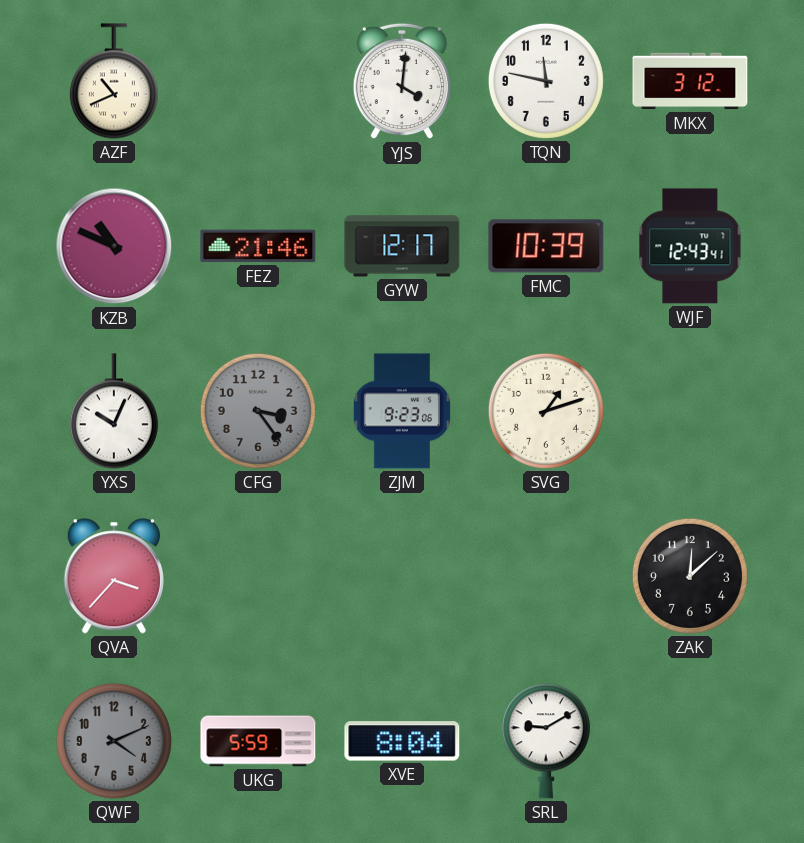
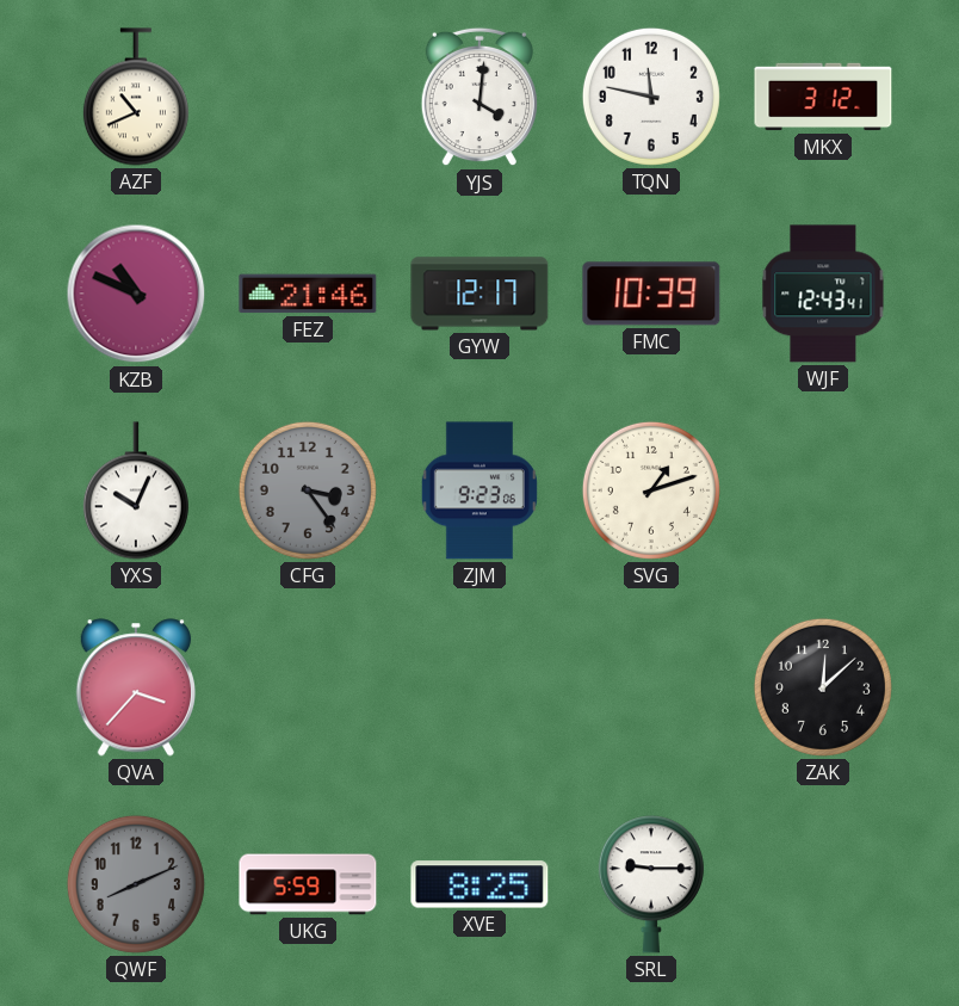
QWF: 4:11 -> 8:11
XVE: 8:04 -> 8:25
SRL: 9:10 -> 9:15
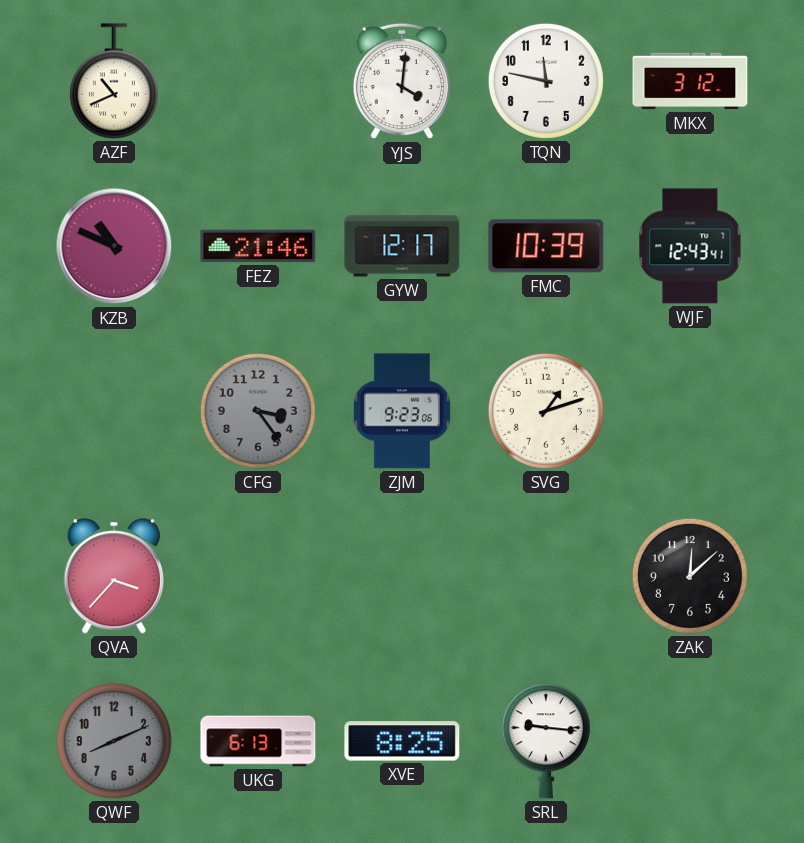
YXS: 10:04 -> none
UKG: 5:59 -> 6:13
SRL: 9:15 -> 9:16
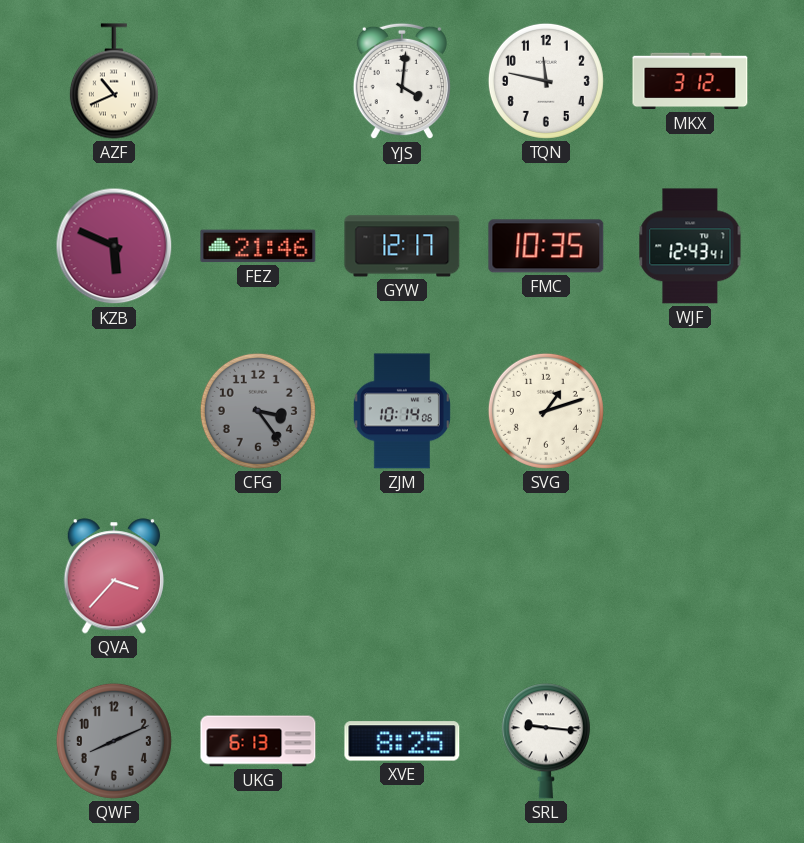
KZB: 10:49 -> 5:49
FMC: 10:39 -> 10:35
ZJM: 9:23 -> 10:14
ZAK: 12:08 -> none
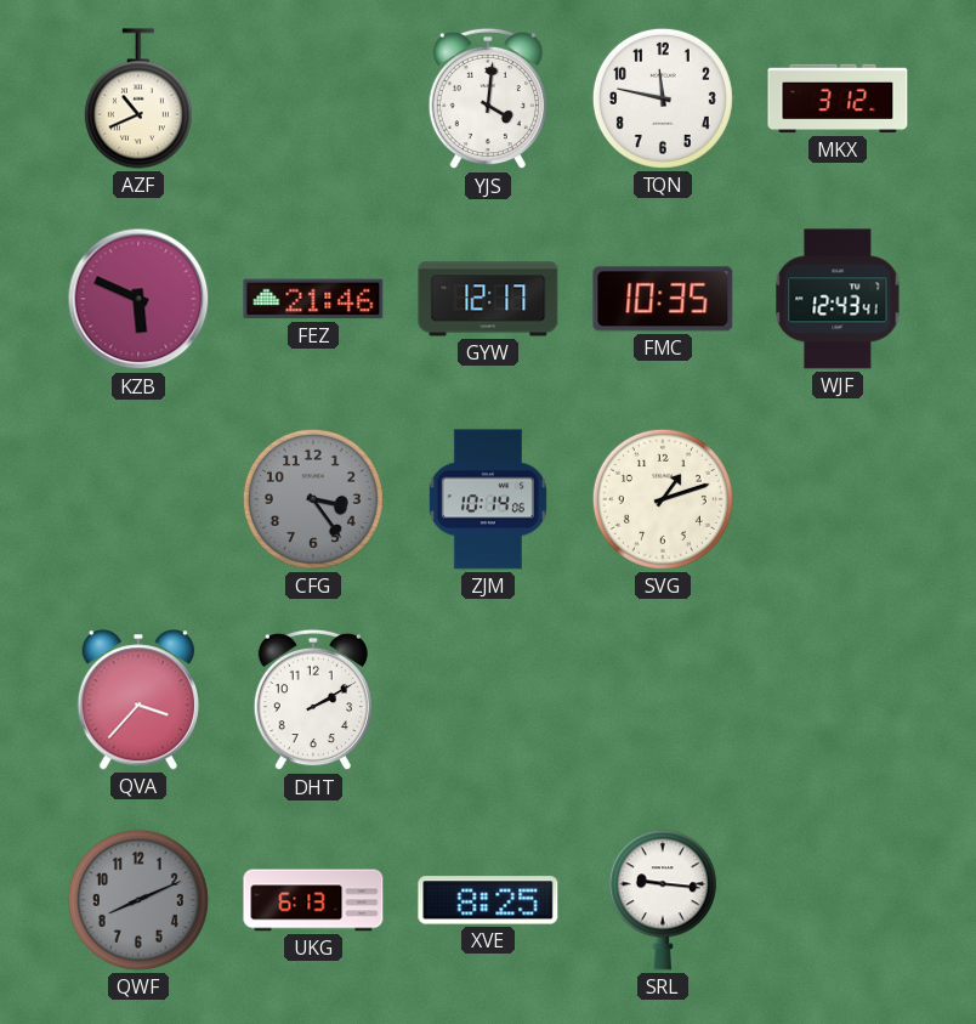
DHT: none -> 2:10
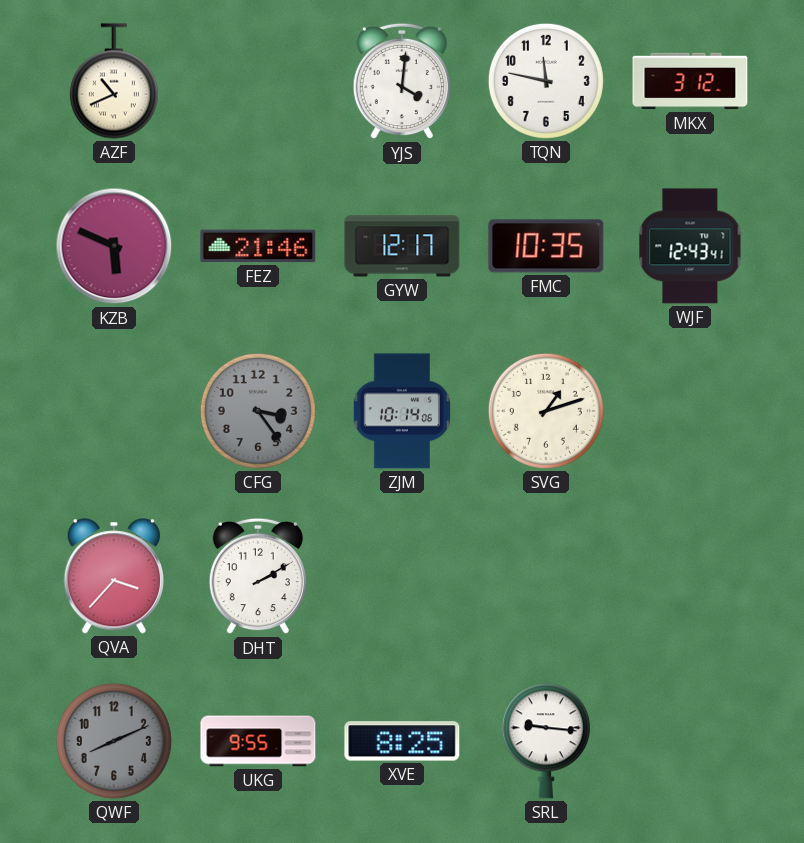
UKG: 6:13 -> 9:55
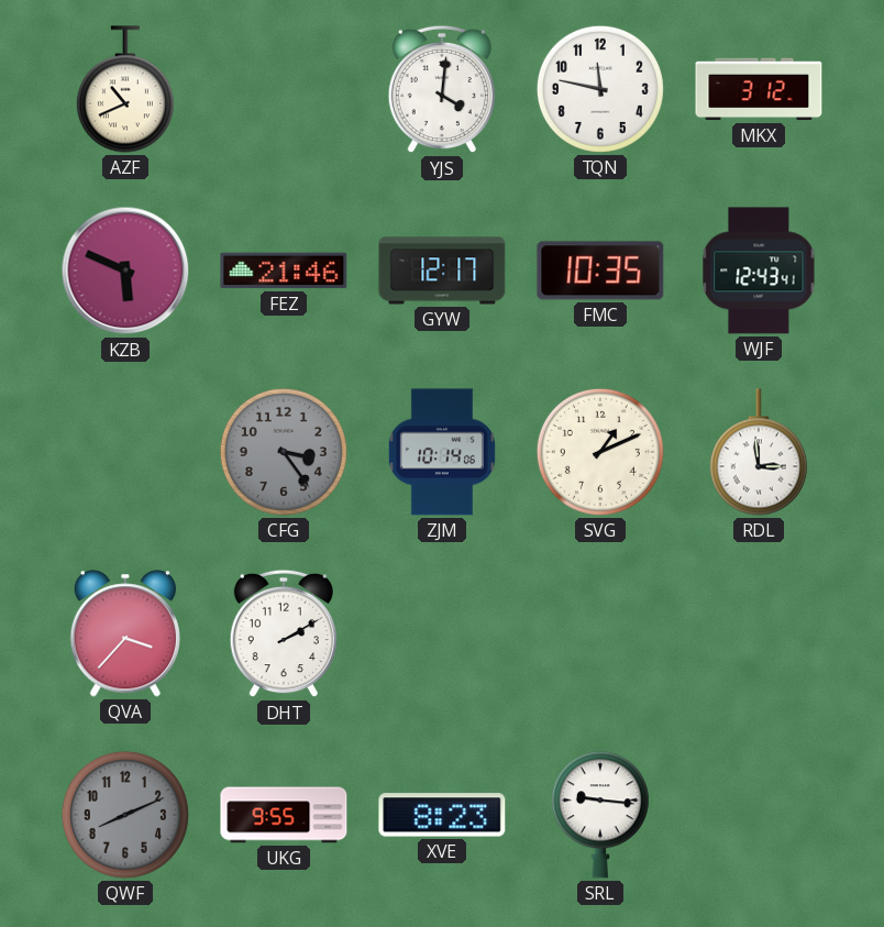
SVG: 1:12 -> 1:11
RDL: none -> 2:59
XVE: 8:25 -> 8:23
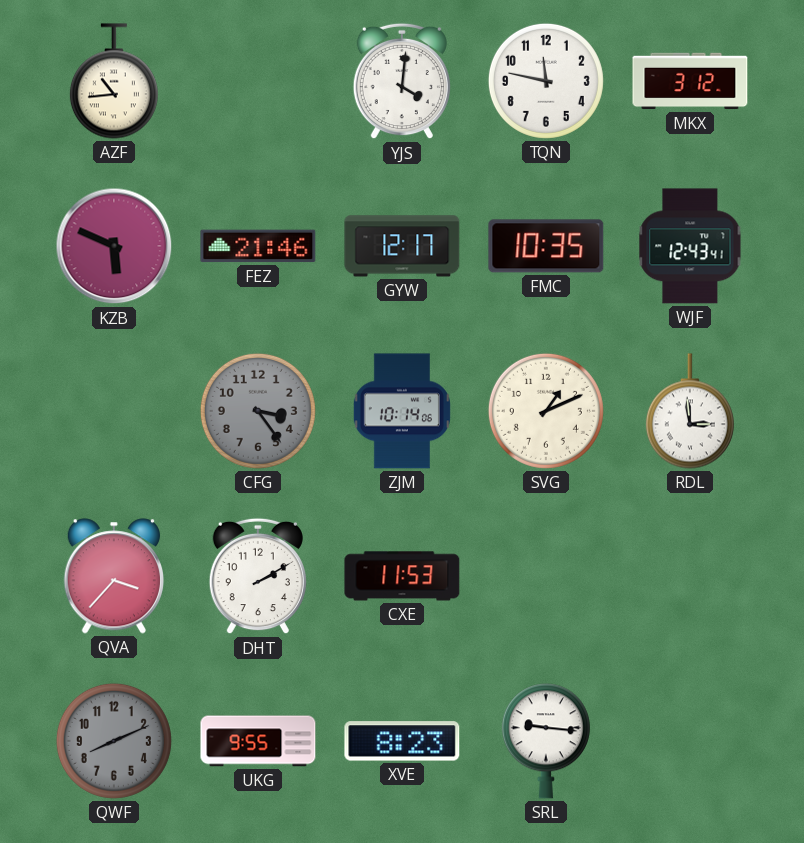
AZF: 10:41 -> 10:44
CXE: none -> 11:53
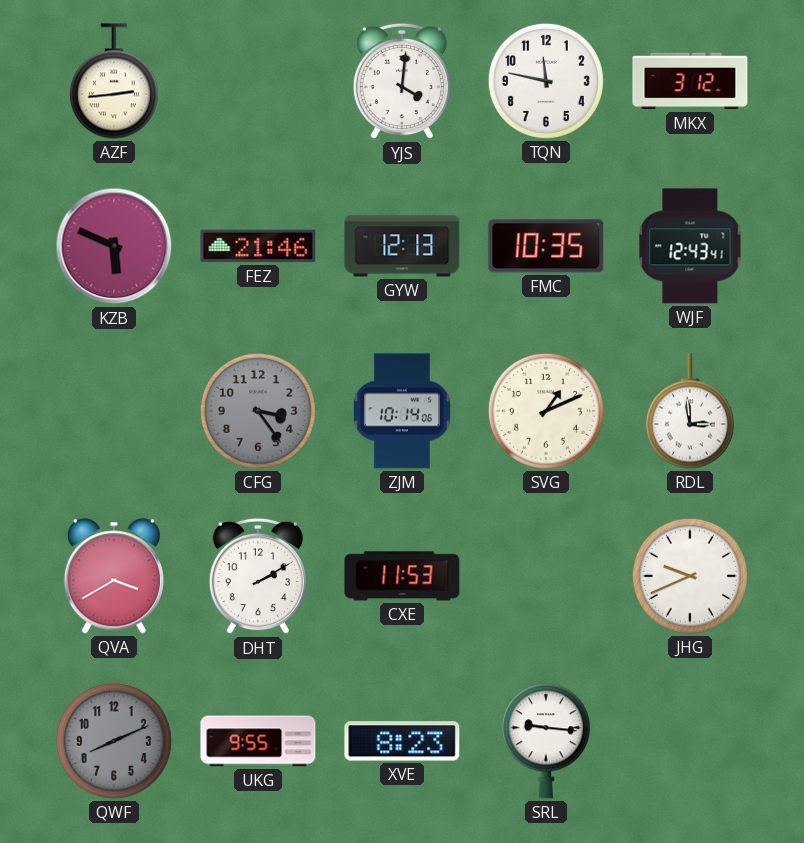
AZF: 10:44 -> 2:44
GYW: 12:17 -> 12:13
QVA: 3:37 -> 3:40
JHG: none -> 9:41
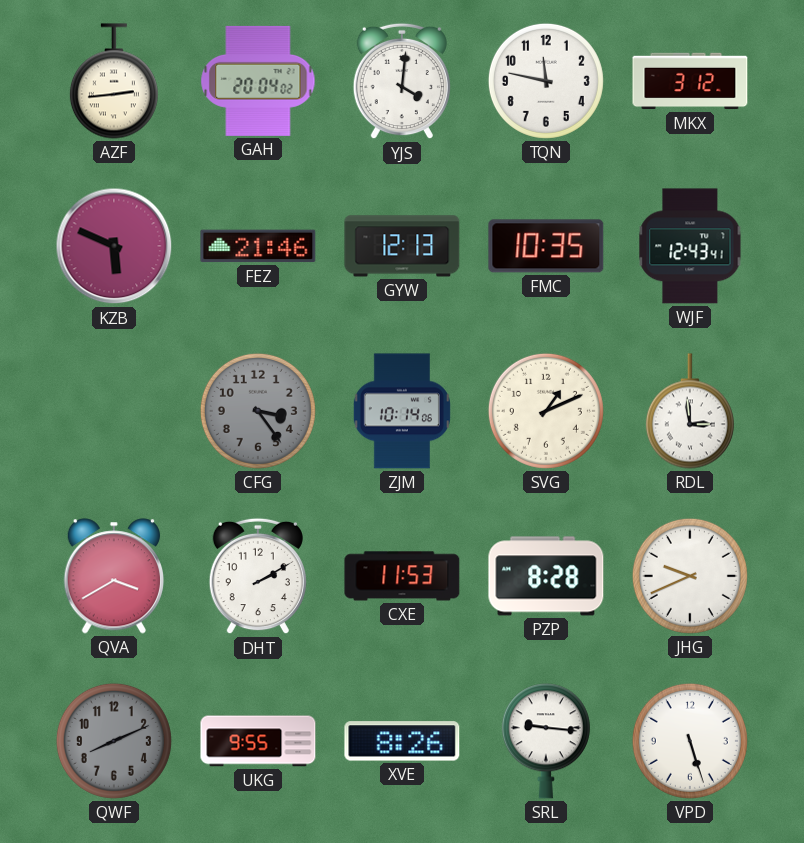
GAH: none -> 20:04
PZP: none -> 8:28
XVE: 8:23 -> 8:26
VPD: none -> 5:27
